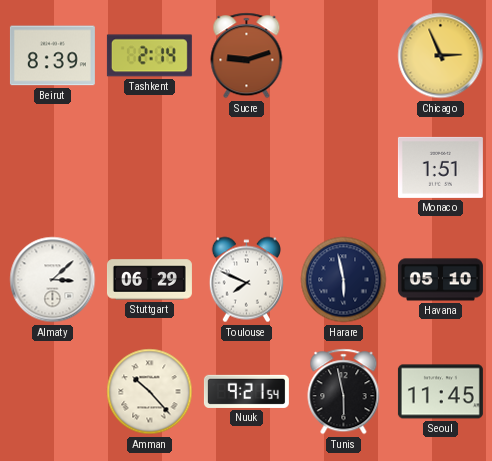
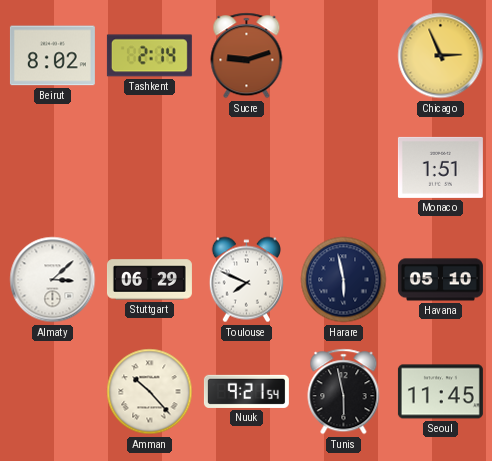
Beirut: 8:39 -> 8:02
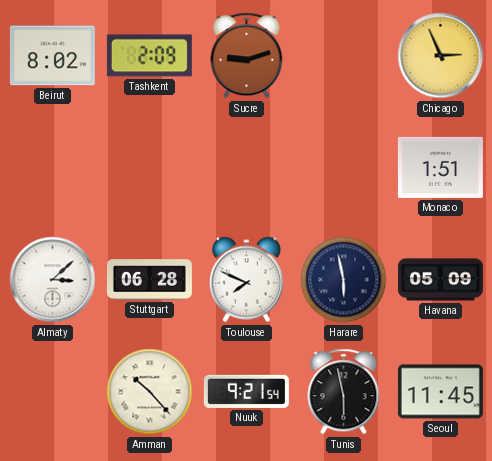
Tashkent: 2:14 -> 2:09
Stuttgart: 06:29 -> 06:28
Havana: 05:10 -> 05:09
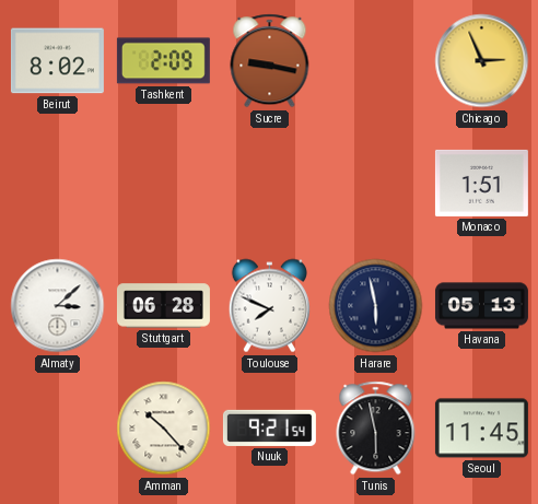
Sucre: 9:12 -> 9:17
Havana: 05:09 -> 05:13
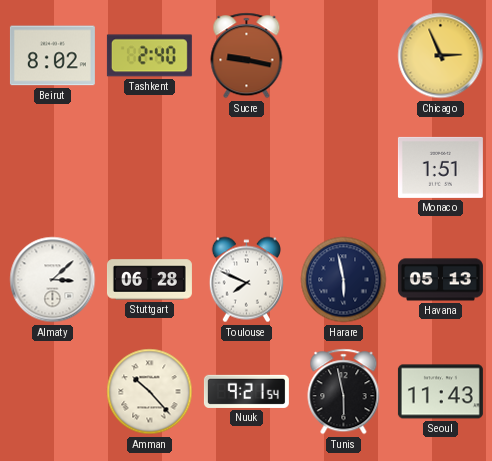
Tashkent: 2:09 -> 2:40
Seoul: 11:45 -> 11:43
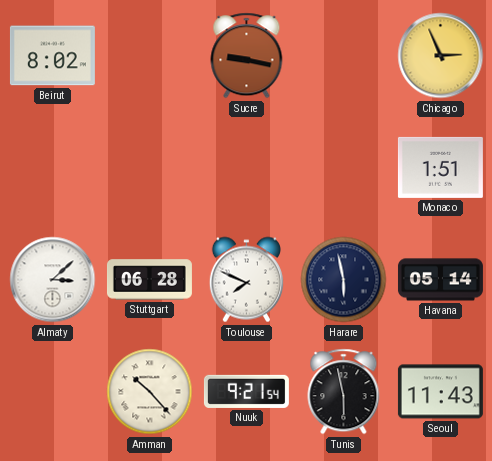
Tashkent: 2:40 -> none
Havana: 05:13 -> 05:14
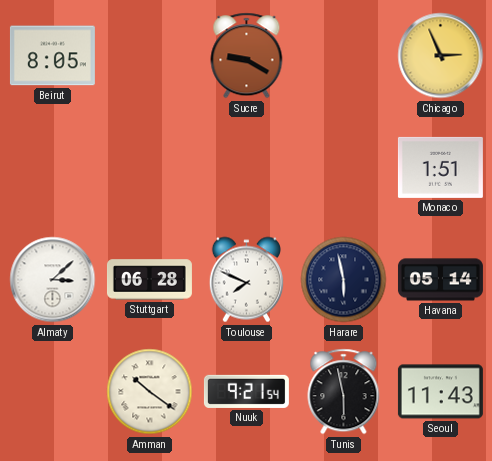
Beirut: 8:02 -> 8:05
Sucre: 9:17 -> 9:20
Amman: 10:23 -> 10:21
